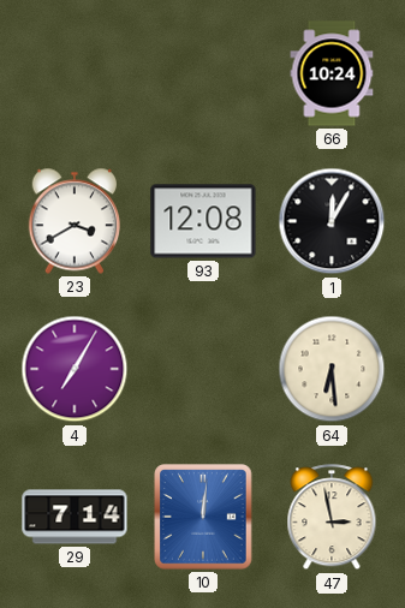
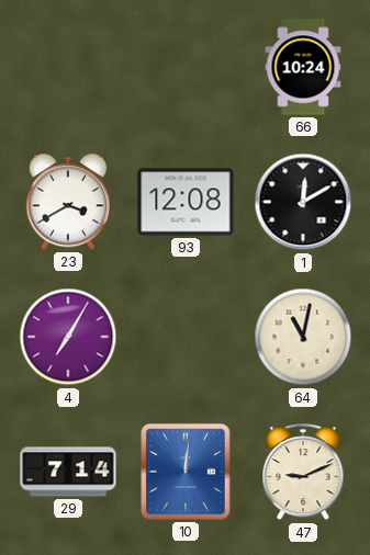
1: 12:05 -> 12:10
64: 6:29 -> 11:02
47: 2:58 -> 9:11
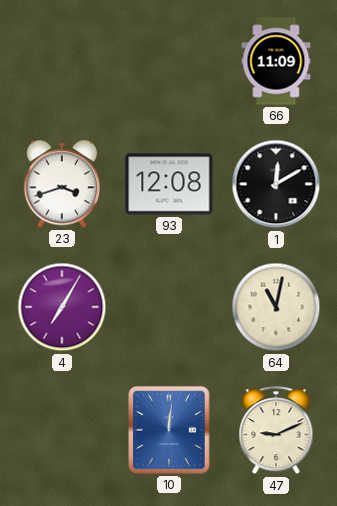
66: 10:24 -> 11:09
23: 3:40 -> 3:42
29: 7:14 -> none
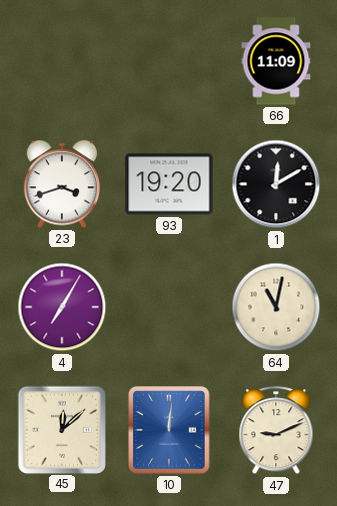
93: 12:08 -> 19:20
45: none -> 12:08
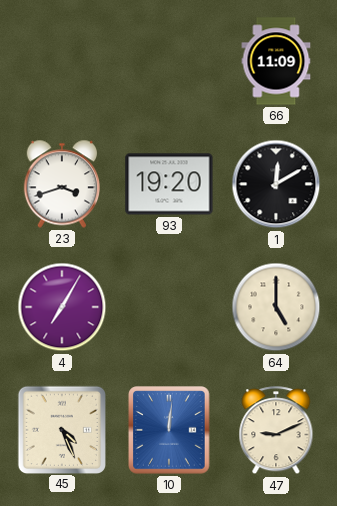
64: 11:02 -> 5:00
45: 12:08 -> 4:26
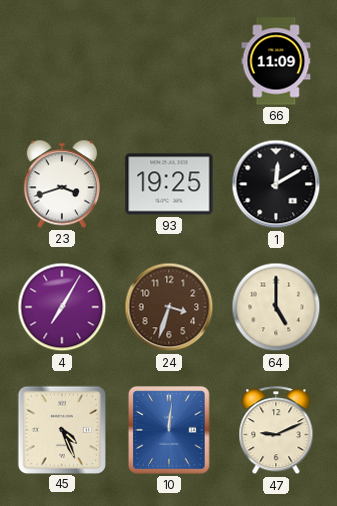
93: 19:20 -> 19:25
24: none -> 3:33
